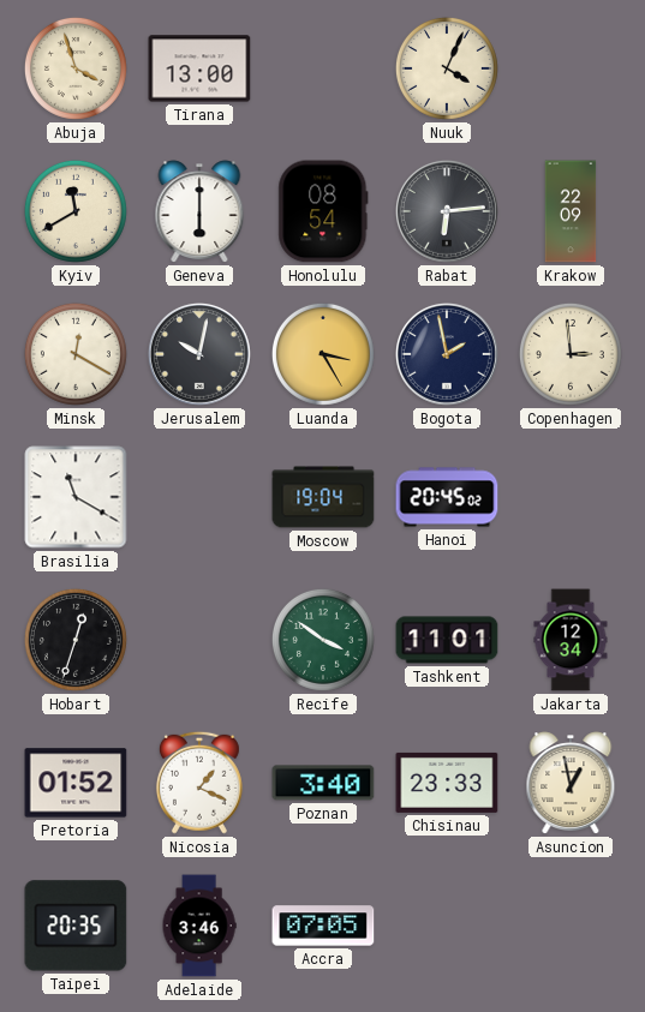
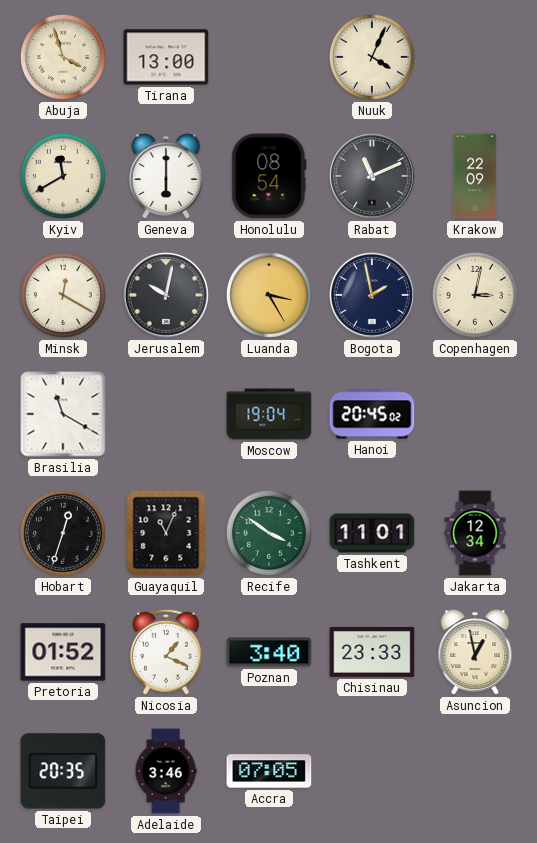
Rabat: 6:14 -> 11:11
Copenhagen: 2:59 -> 3:02
Guayaquil: none -> 11:04
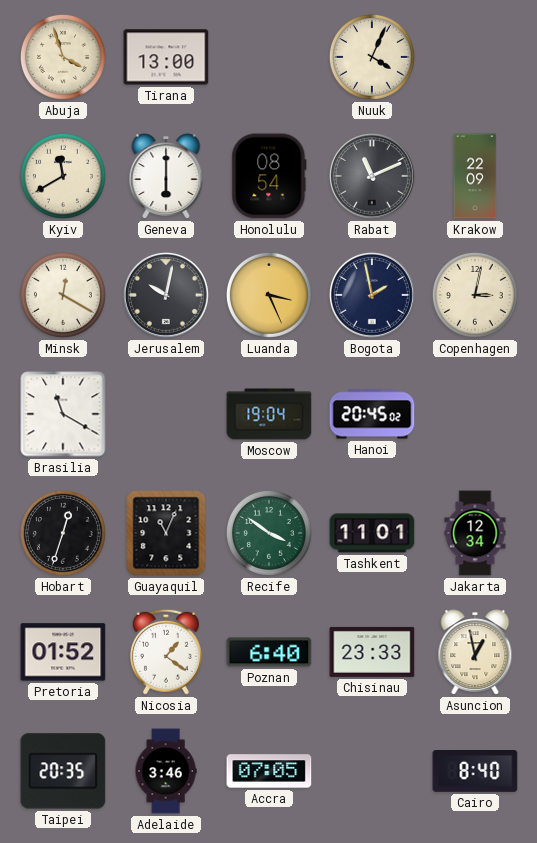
Luanda: 3:25 -> 3:26
Nicosia: 1:19 -> 1:21
Poznan: 3:40 -> 6:40
Cairo: none -> 8:40
